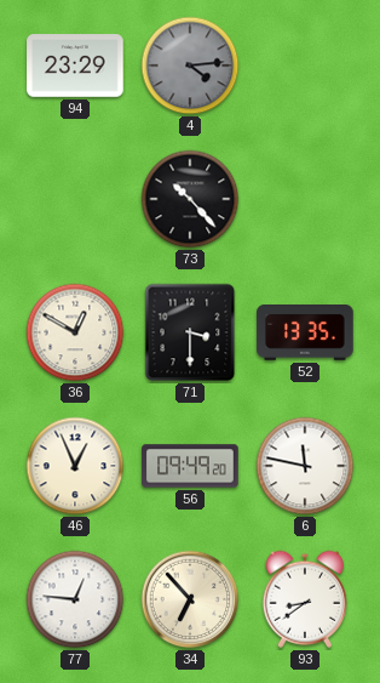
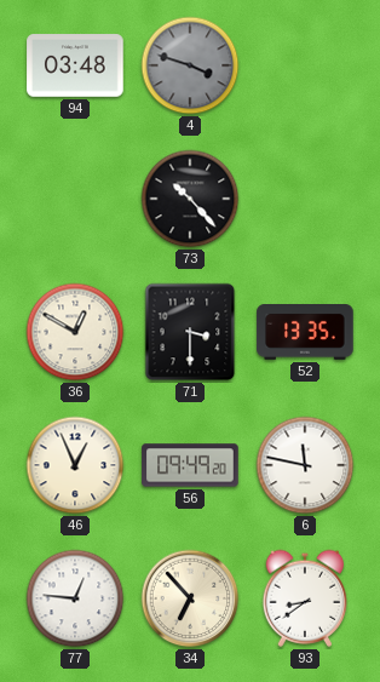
94: 23:29 -> 03:48
4: 4:14 -> 3:48
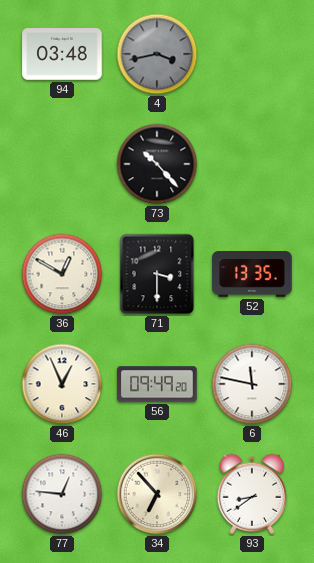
4: 3:48 -> 3:43
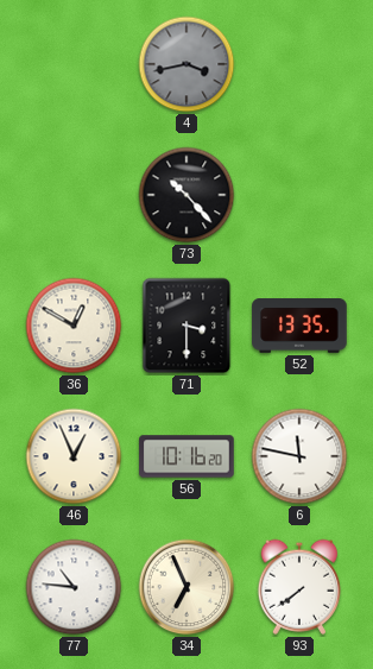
94: 03:48 -> none
56: 09:49 -> 10:16
77: 12:46 -> 10:46
34: 6:53 -> 6:56
93: 8:39 -> 7:39
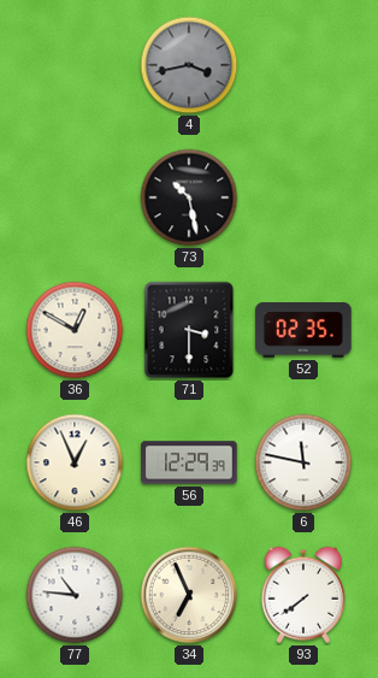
73: 10:23 -> 10:28
52: 13:35 -> 02:35
56: 10:16 -> 12:29
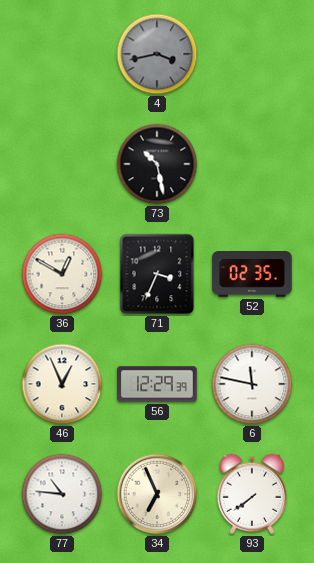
71: 3:30 -> 3:34
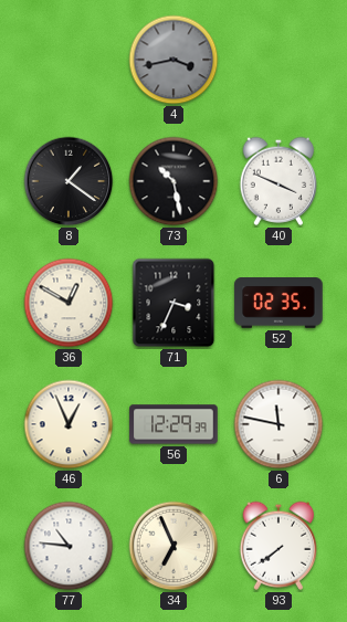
8: none -> 1:21
40: none -> 3:49
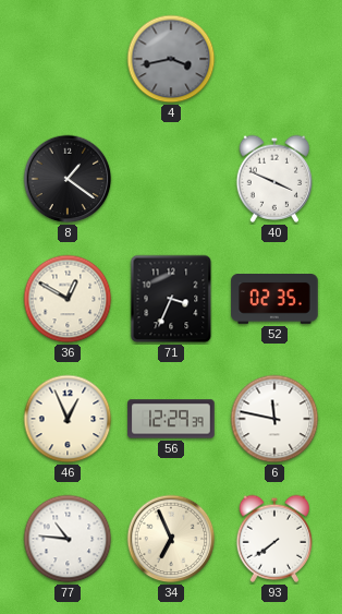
73: 10:28 -> none
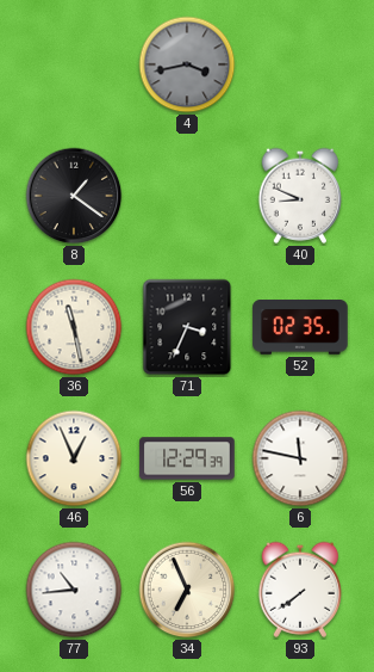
40: 3:49 -> 8:49
36: 12:50 -> 11:28
77: 10:46 -> 10:44
